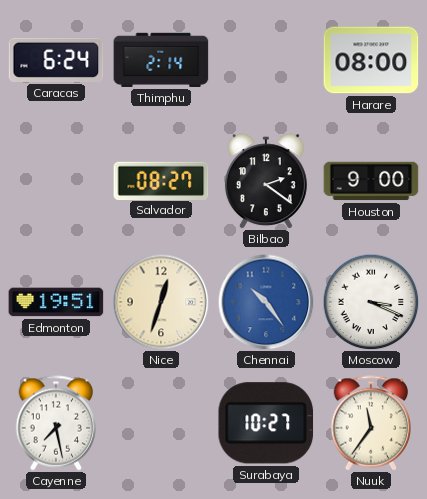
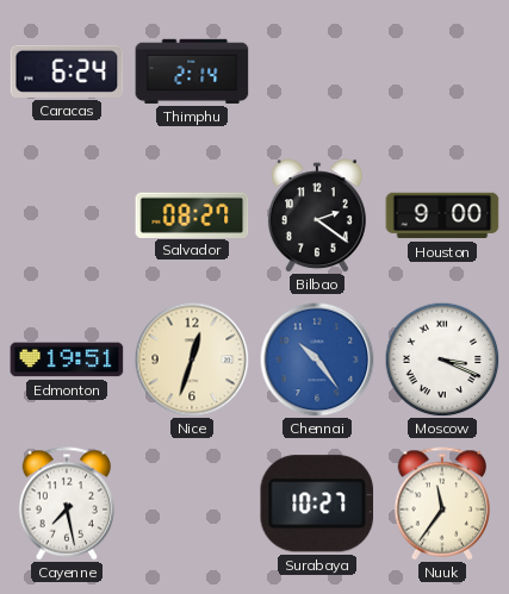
Harare: 08:00 -> none
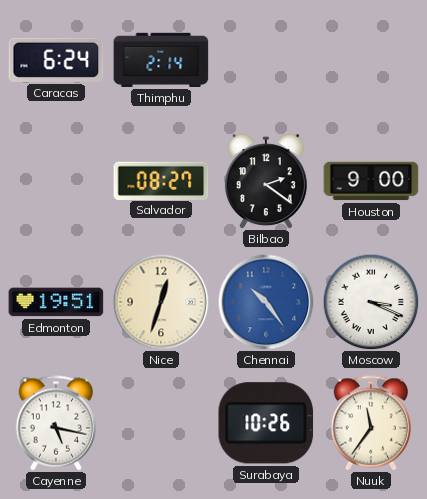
Cayenne: 7:28 -> 5:17
Surabaya: 10:27 -> 10:26
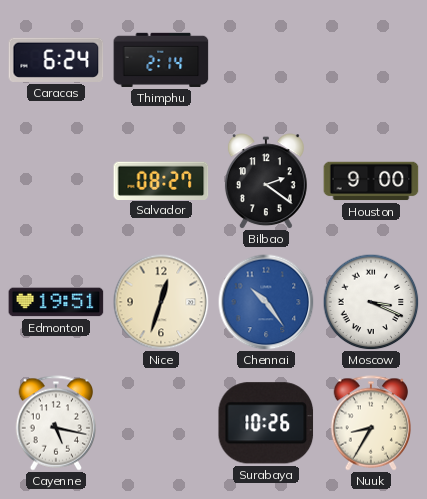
Nuuk: 11:36 -> 8:35
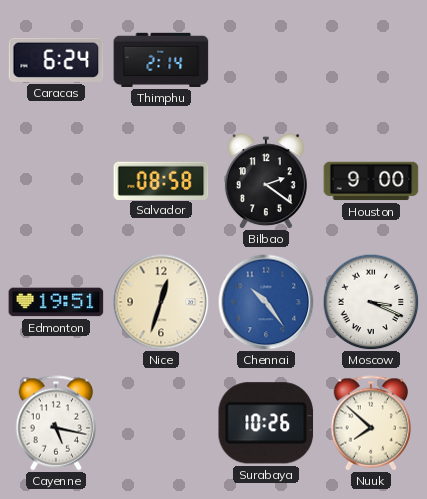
Salvador: 08:27 -> 08:58
Nuuk: 8:35 -> 7:52
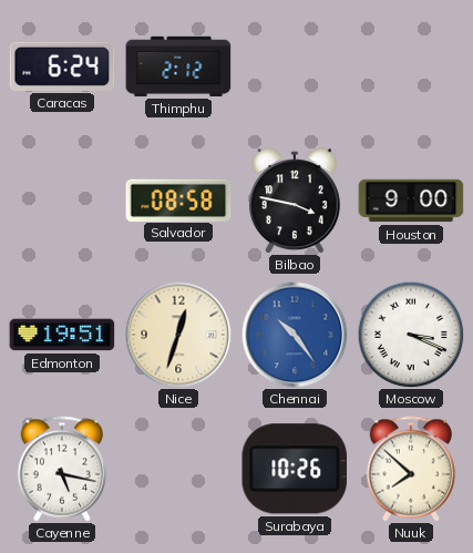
Thimphu: 2:14 -> 2:12
Bilbao: 2:21 -> 3:47
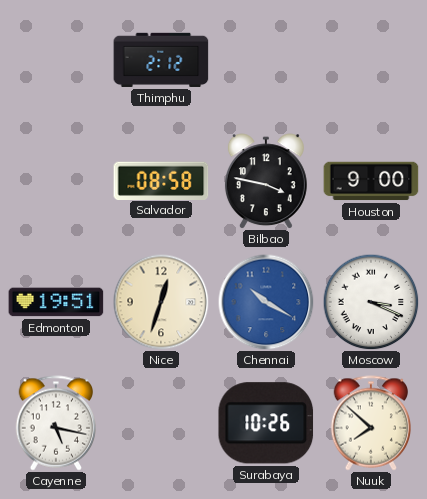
Caracas: 6:24 -> none
Chennai: 10:24 -> 10:20
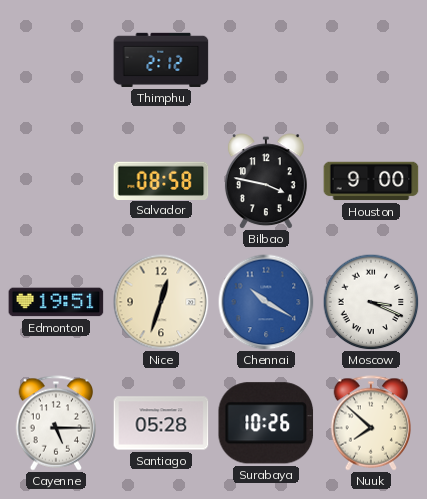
Cayenne: 5:17 -> 5:15
Santiago: none -> 05:28
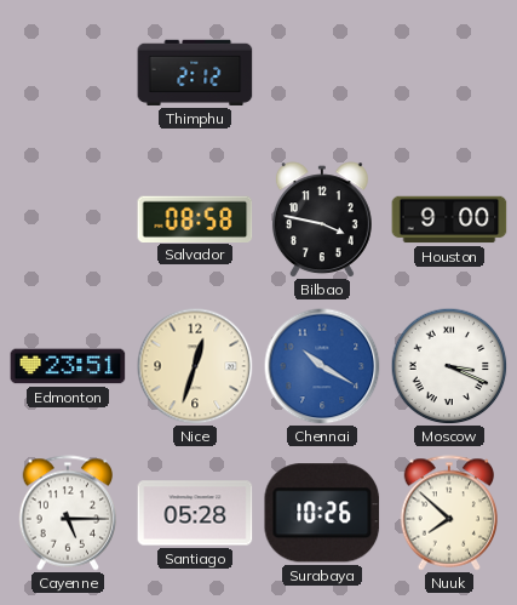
Edmonton: 19:51 -> 23:51
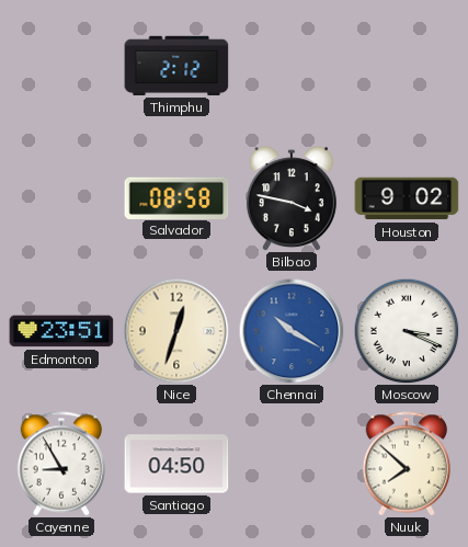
Houston: 9:00 -> 9:02
Cayenne: 5:15 -> 8:55
Santiago: 05:28 -> 04:50
Surabaya: 10:26 -> none
